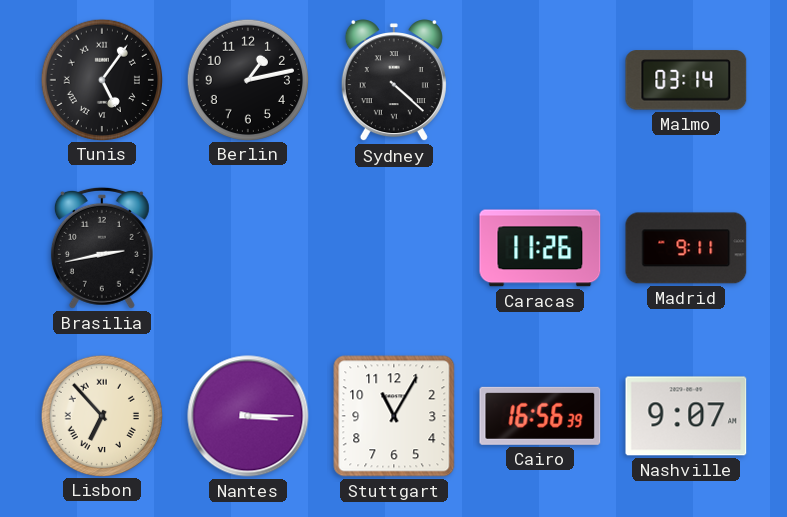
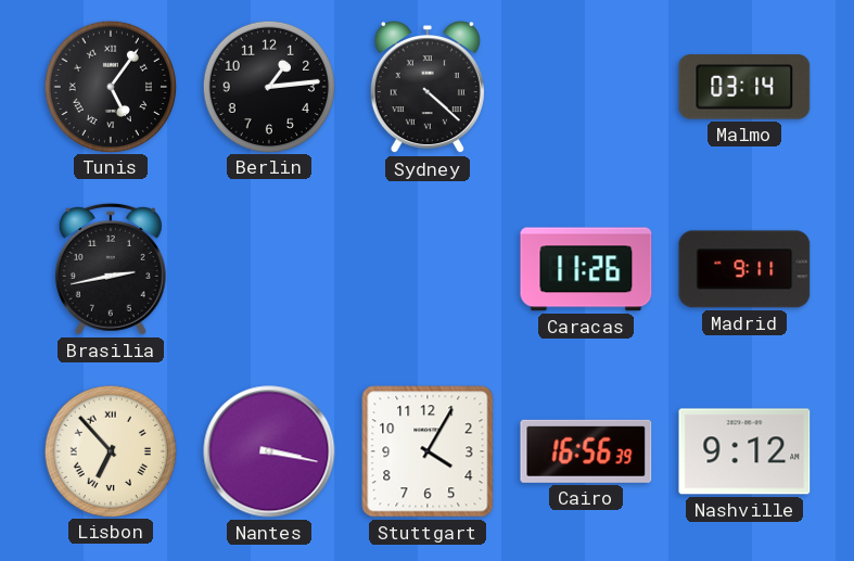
Berlin: 1:13 -> 1:14
Nantes: 3:15 -> 3:17
Stuttgart: 11:05 -> 4:05
Nashville: 9:07 -> 9:12
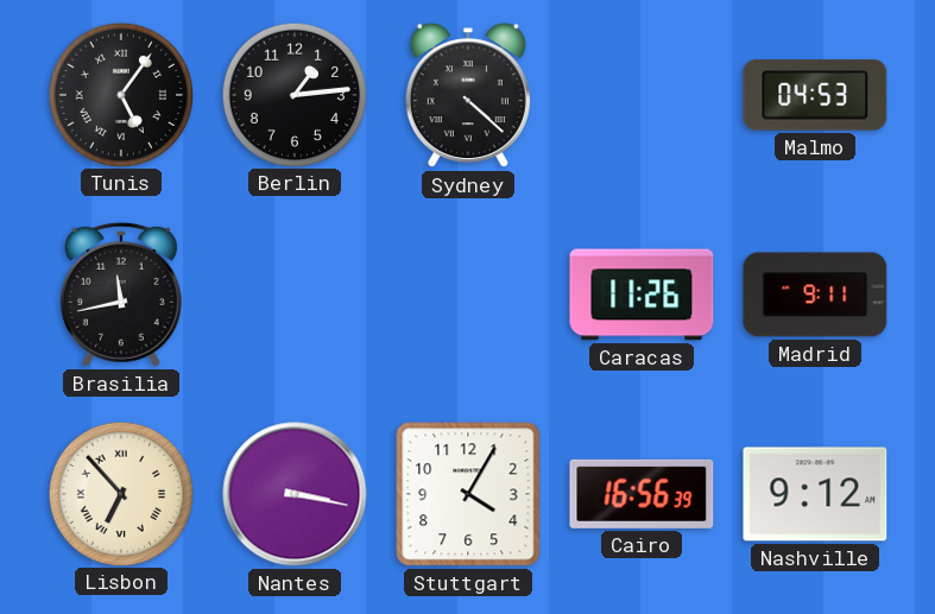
Malmo: 03:14 -> 04:53
Brasilia: 2:43 -> 11:43
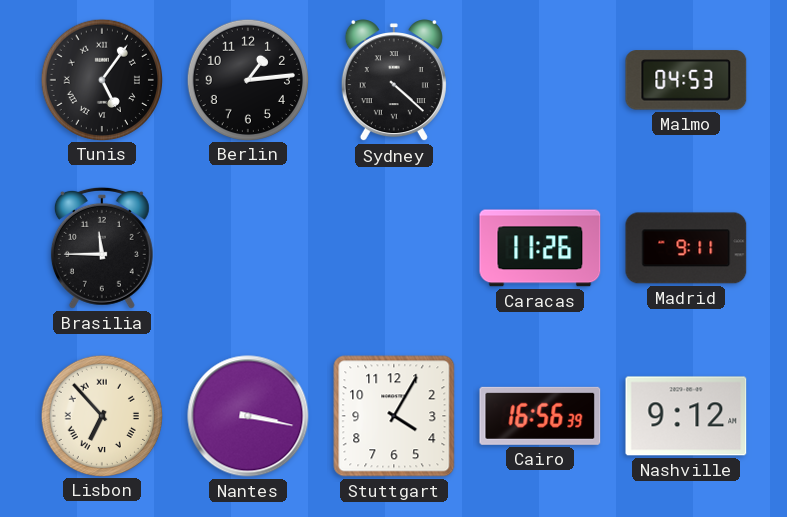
Brasilia: 11:43 -> 11:45
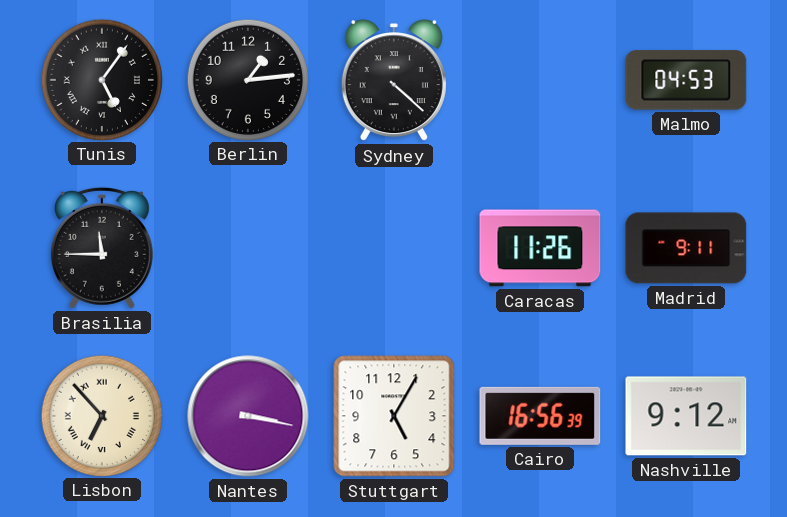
Stuttgart: 4:05 -> 5:05
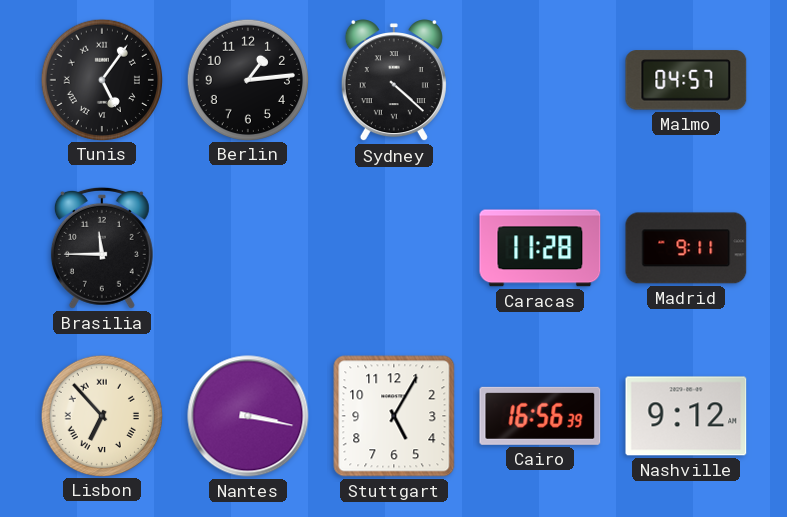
Malmo: 04:53 -> 04:57
Caracas: 11:26 -> 11:28
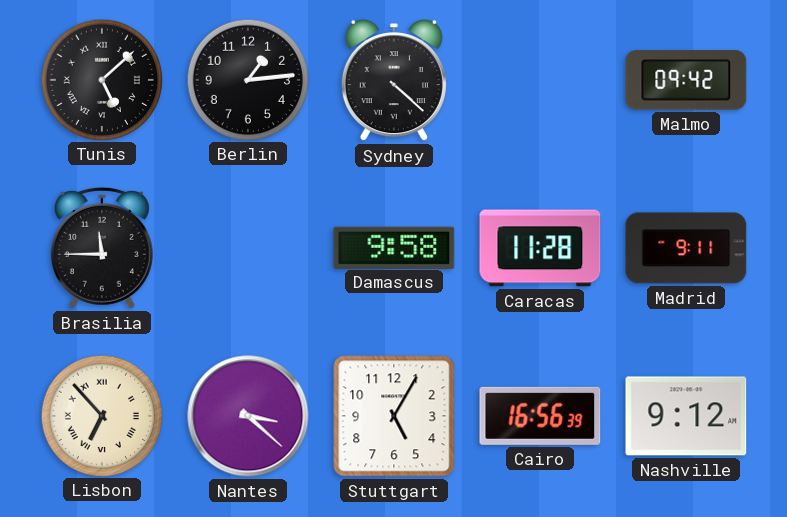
Tunis: 5:06 -> 5:08
Malmo: 04:57 -> 09:42
Damascus: none -> 9:58
Nantes: 3:17 -> 3:22
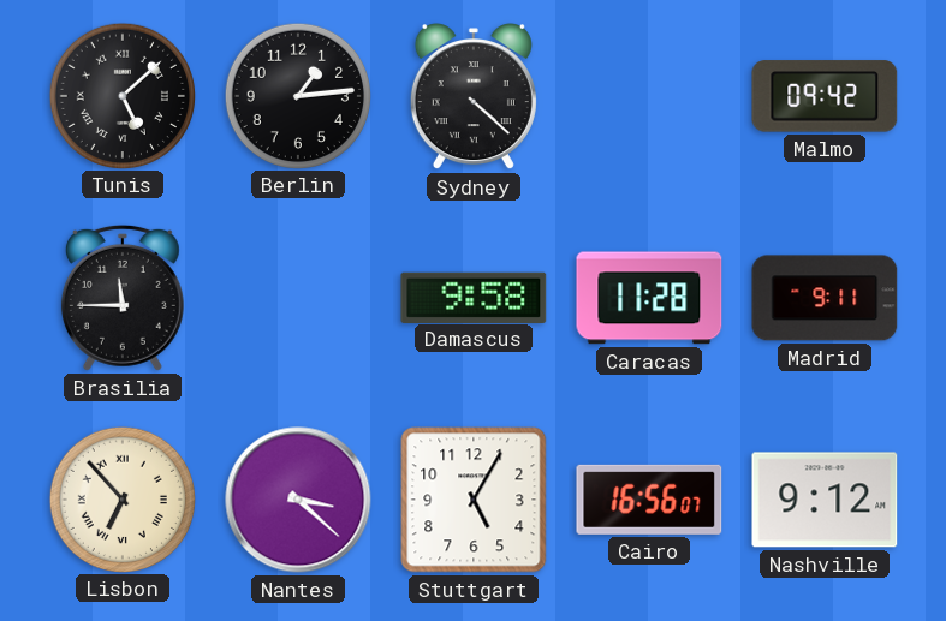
Cairo: 16:56:39 -> 16:56:07
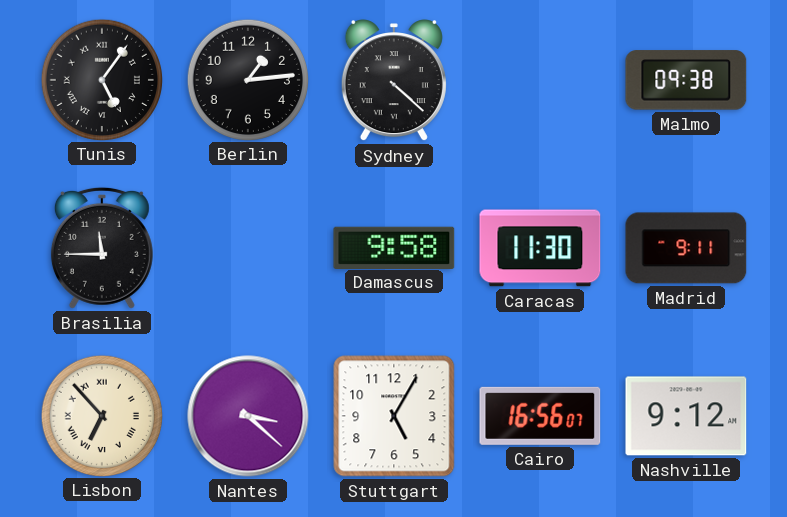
Tunis: 5:08 -> 5:06
Malmo: 09:42 -> 09:38
Caracas: 11:28 -> 11:30
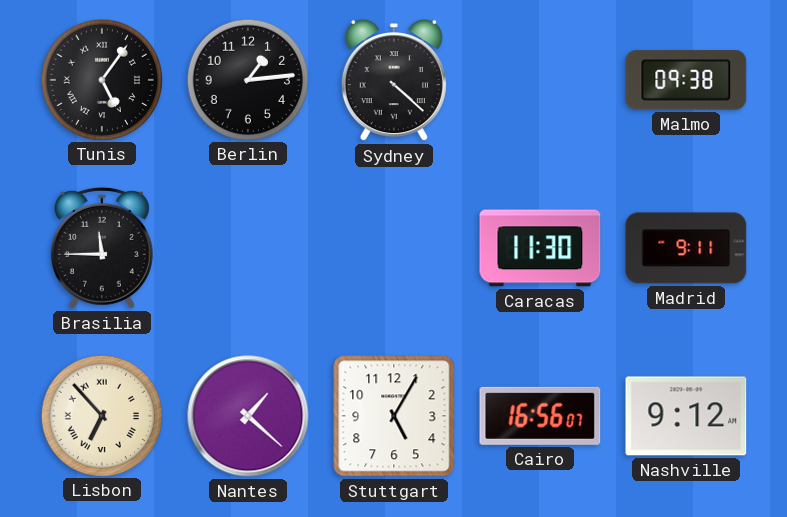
Damascus: 9:58 -> none
Nantes: 3:22 -> 1:22
